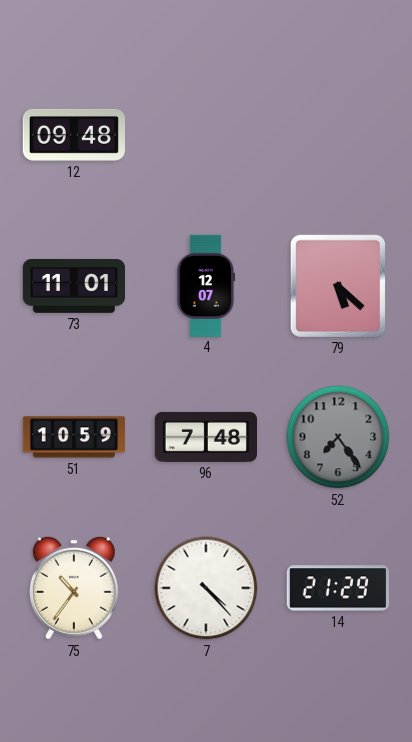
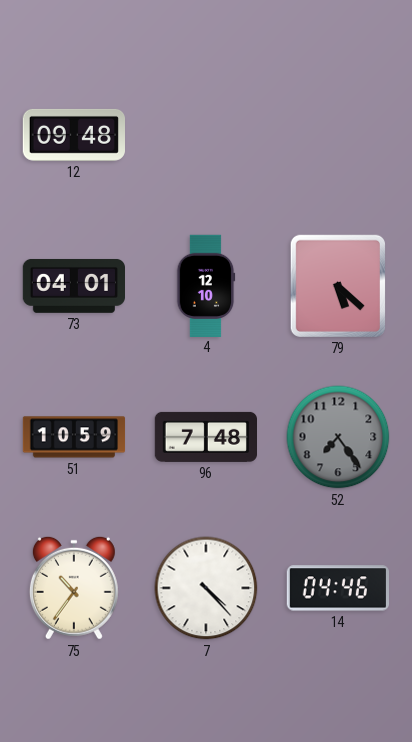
73: 11:01 -> 04:01
4: 12:07 -> 12:10
14: 21:29 -> 04:46
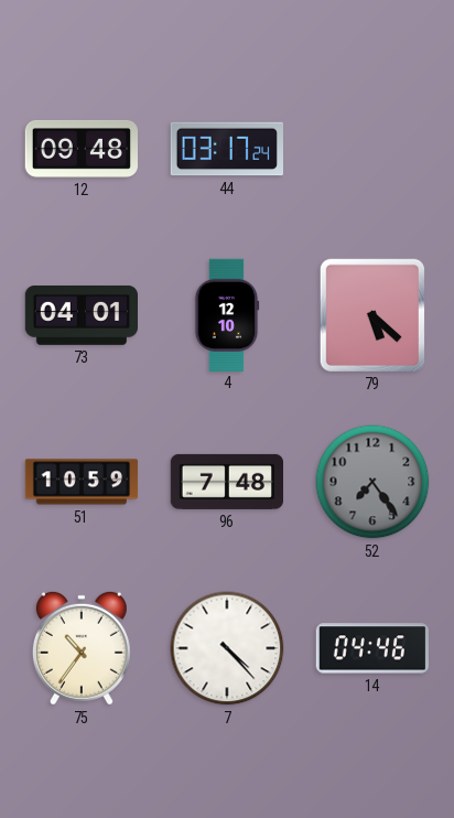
44: none -> 03:17
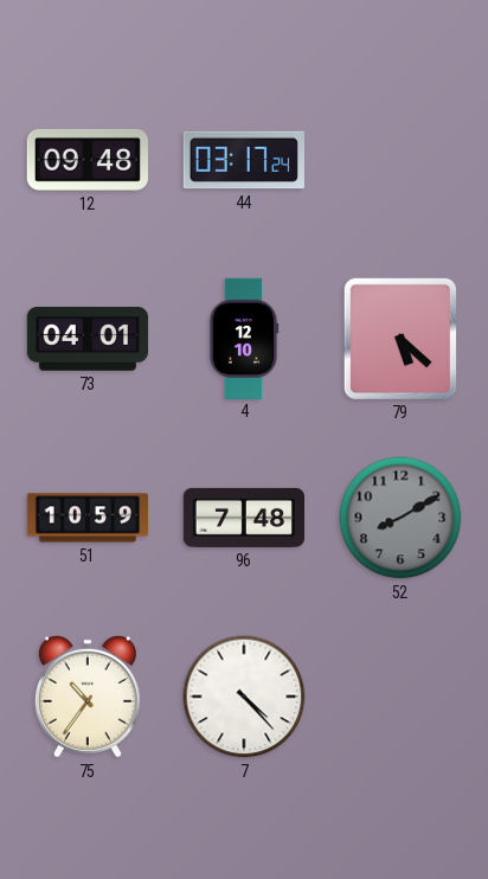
52: 7:24 -> 8:10
14: 04:46 -> none
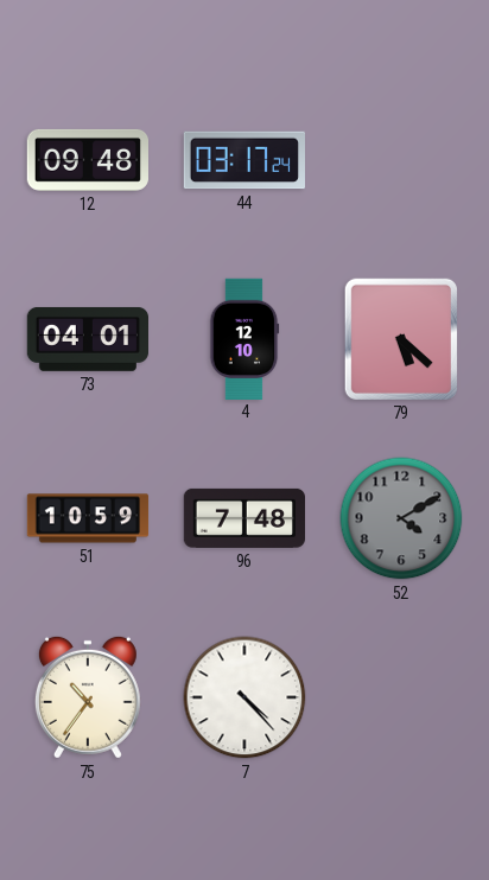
52: 8:10 -> 4:10
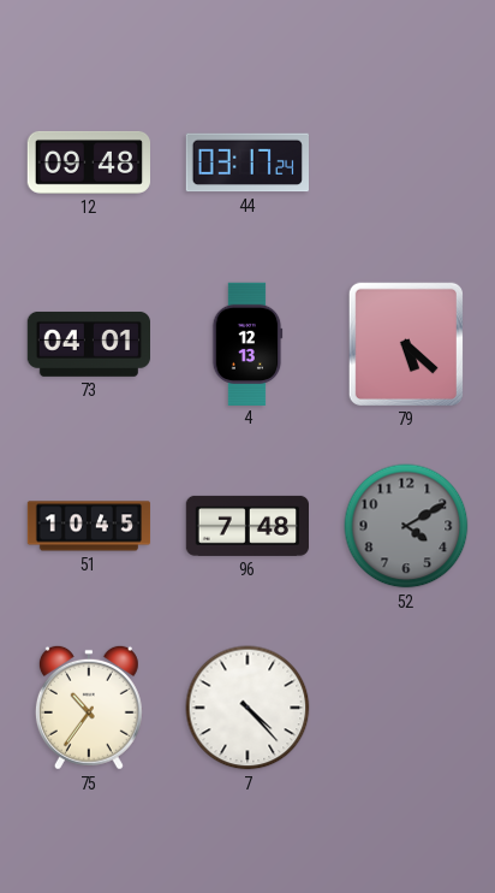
4: 12:10 -> 12:13
51: 10:59 -> 10:45
